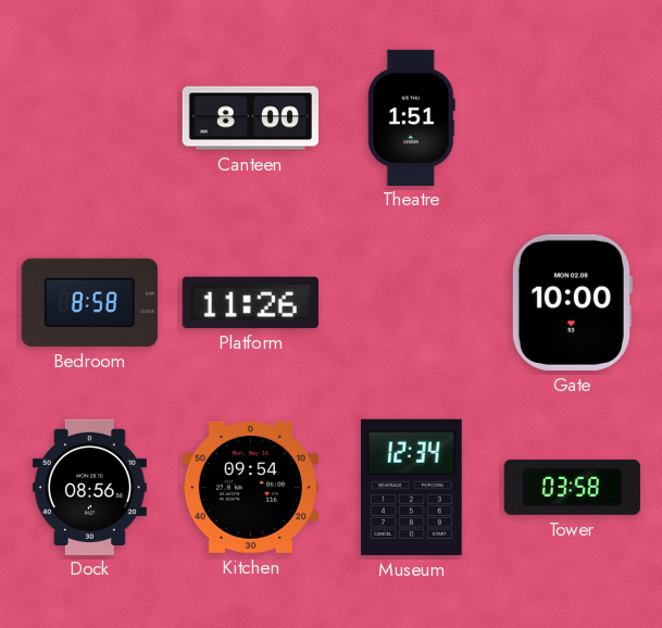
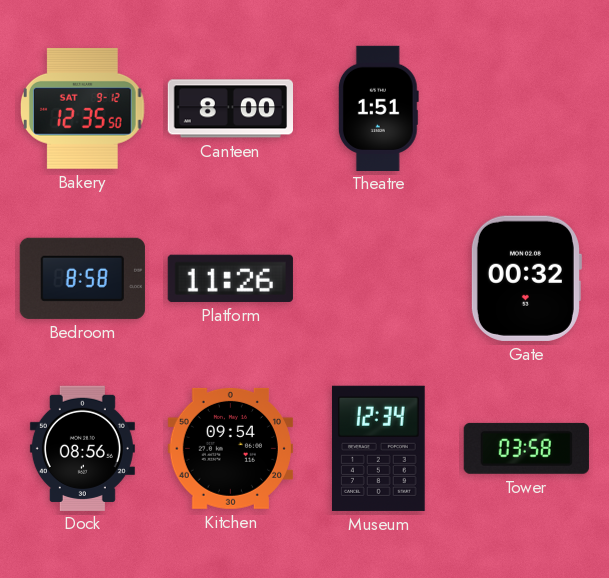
Bakery: none -> 12:35
Gate: 10:00 -> 00:32
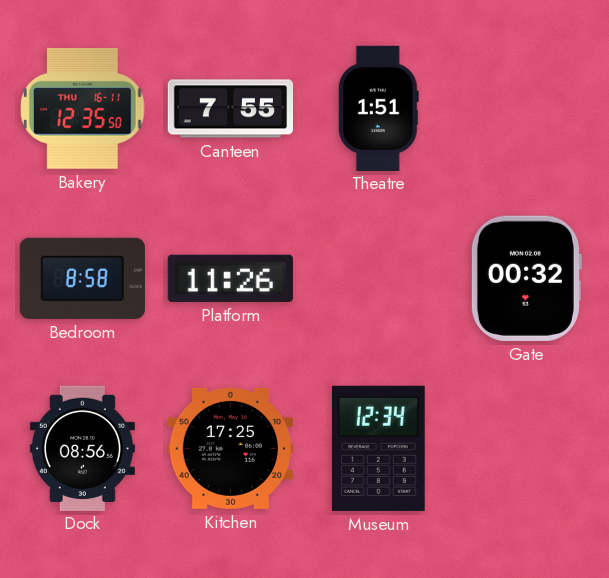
Bakery date: SAT 9-12 -> THU 16-11
Canteen: 8:00 -> 7:55
Kitchen: 09:54 -> 17:25
Tower: 03:58 -> none
